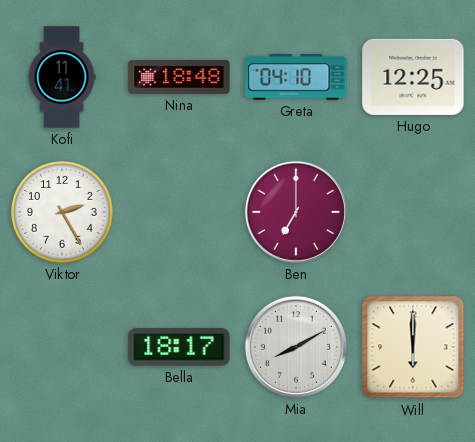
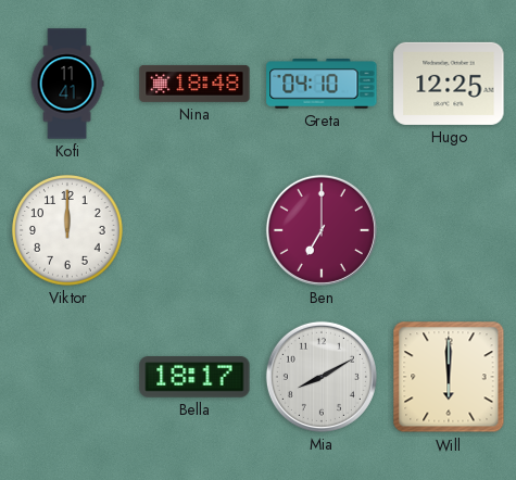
Viktor: 2:25 -> 12:00
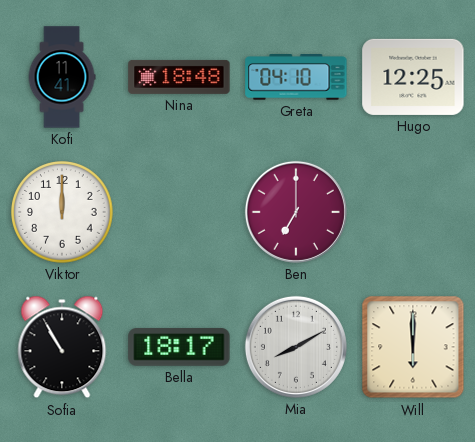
Sofia: none -> 10:55
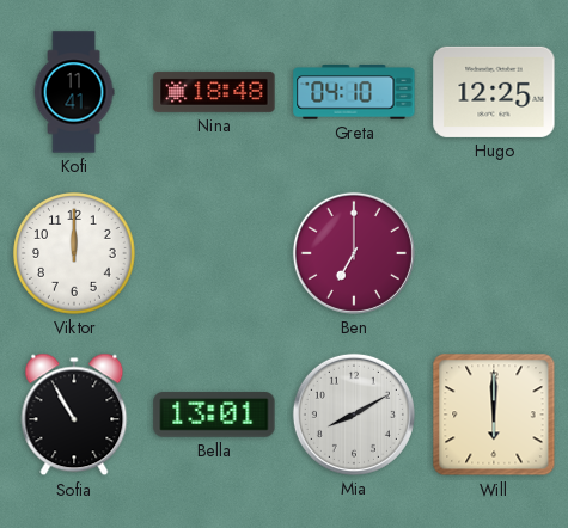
Bella: 18:17 -> 13:01
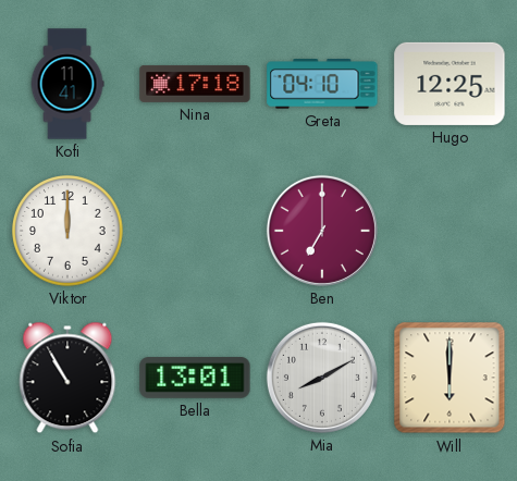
Nina: 18:48 -> 17:18
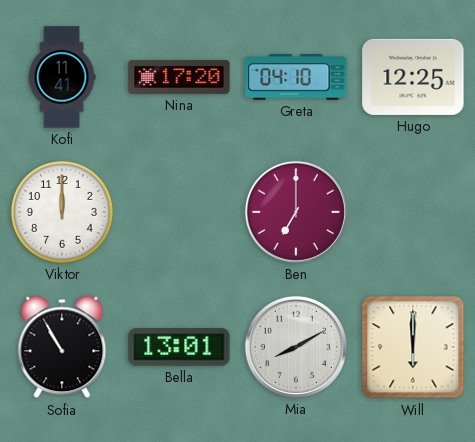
Nina: 17:18 -> 17:20
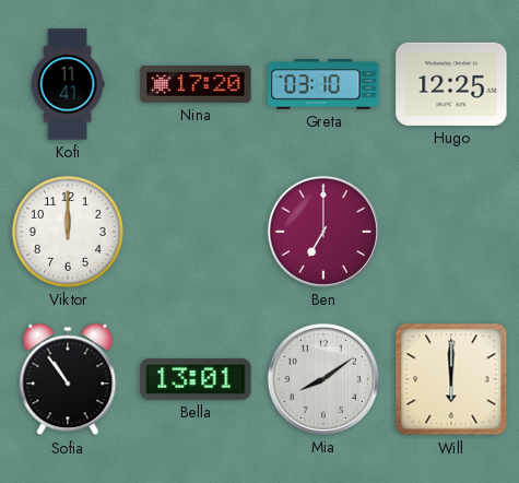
Greta: 04:10 -> 03:10
Sofia: 10:55 -> 10:54
Mia: 8:10 -> 8:09
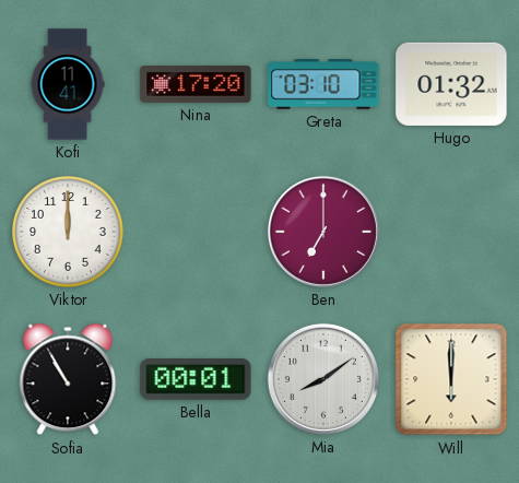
Hugo: 12:25 -> 01:32
Sofia: 10:54 -> 10:55
Bella: 13:01 -> 00:01
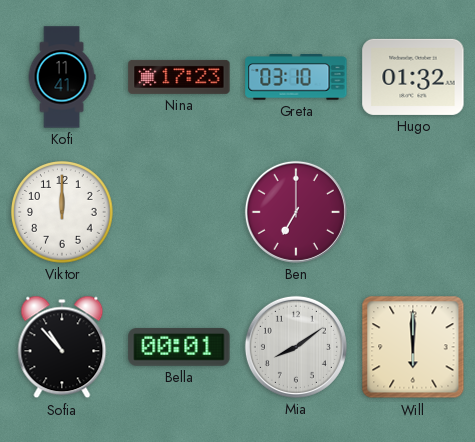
Nina: 17:20 -> 17:23
Sofia: 10:55 -> 10:53
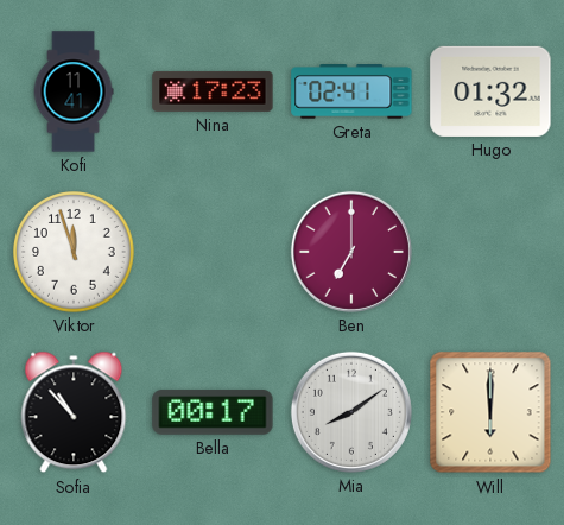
Greta: 03:10 -> 02:41
Viktor: 12:00 -> 11:57
Bella: 00:01 -> 00:17
